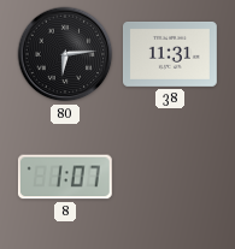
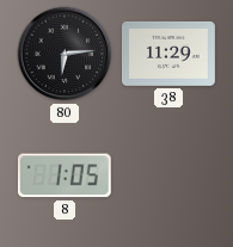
38: 11:31 -> 11:29
8: 1:07 -> 1:05
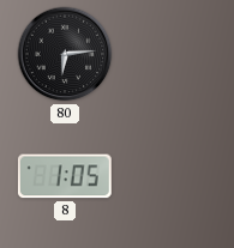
38: 11:29 -> none
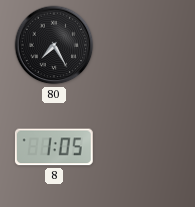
80: 6:14 -> 7:25
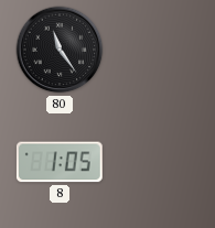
80: 7:25 -> 11:24
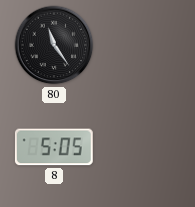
8: 1:05 -> 5:05
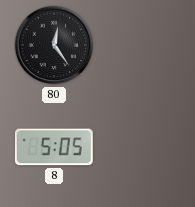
80: 11:24 -> 12:24
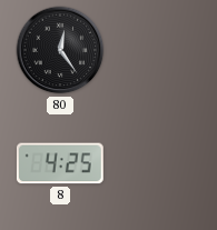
8: 5:05 -> 4:25
